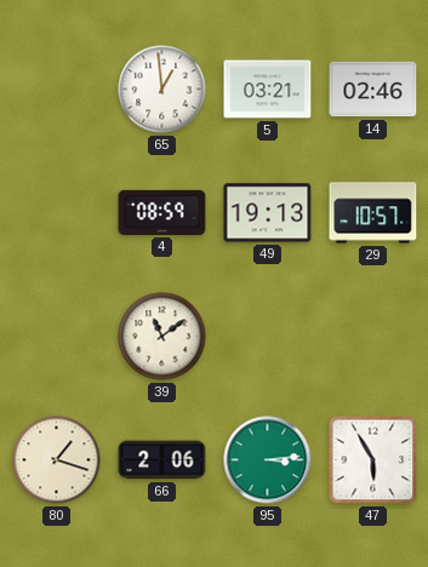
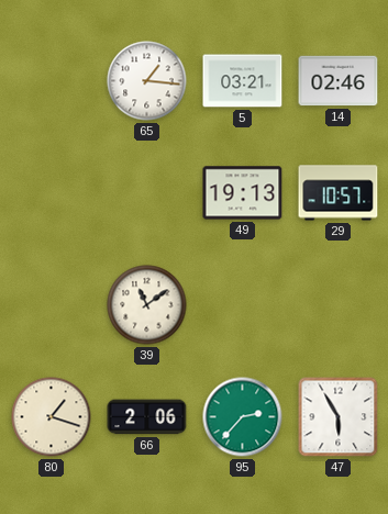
65: 12:59 -> 1:16
4: 08:59 -> none
95: 3:14 -> 2:37
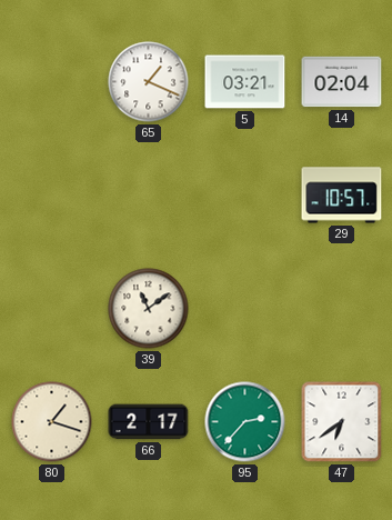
65: 1:16 -> 1:19
14: 02:46 -> 02:04
49: 19:13 -> none
66: 2:06 -> 2:17
47: 5:55 -> 6:39
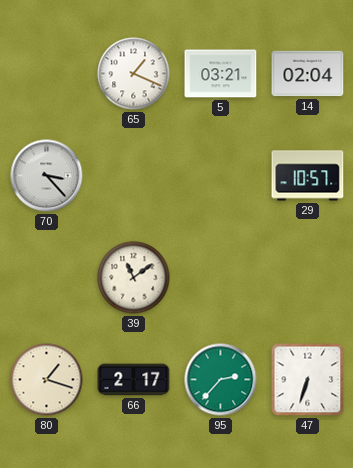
70: none -> 3:23
47: 6:39 -> 6:33
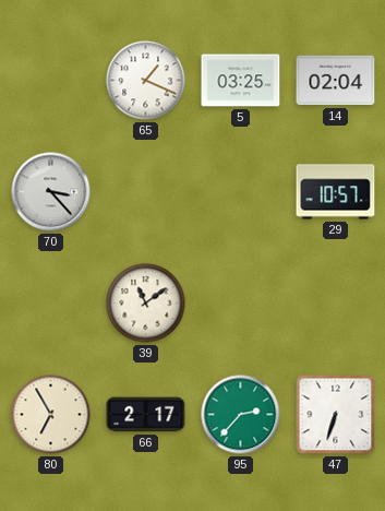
5: 03:21 -> 03:25
80: 1:18 -> 6:55
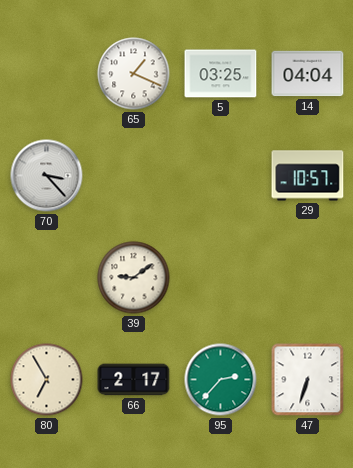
14: 02:04 -> 04:04
39: 11:09 -> 9:09
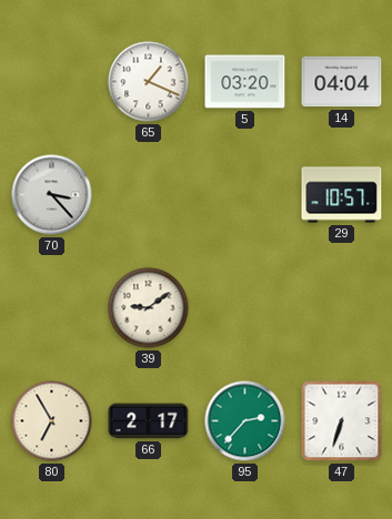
5: 03:25 -> 03:20
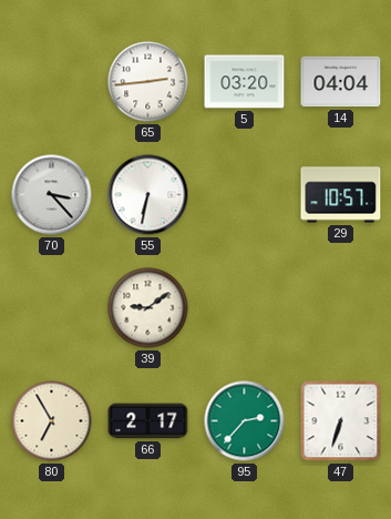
65: 1:19 -> 2:44
55: none -> 6:32
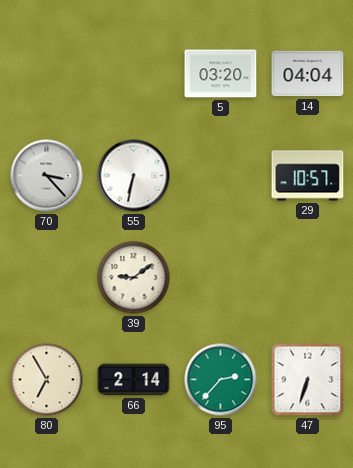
65: 2:44 -> none
66: 2:17 -> 2:14
